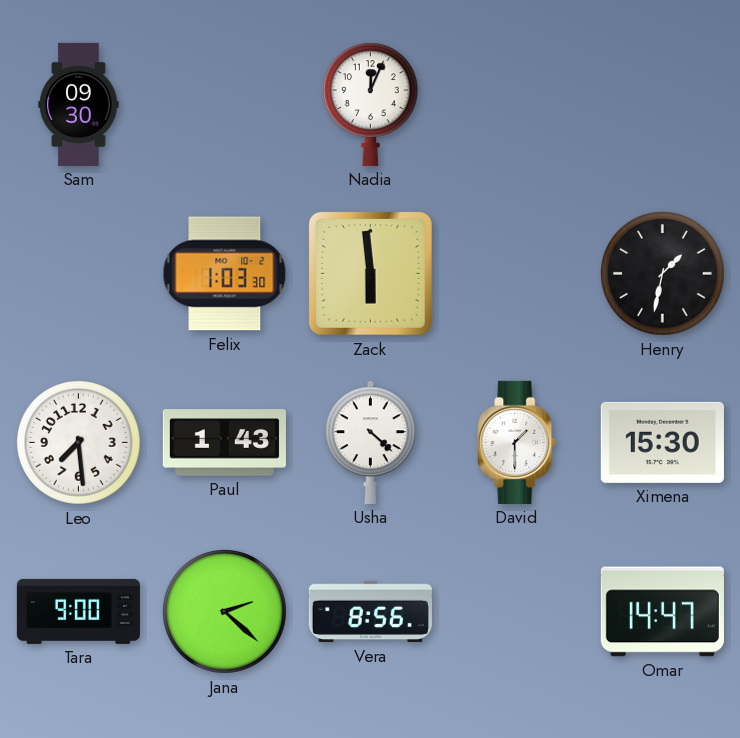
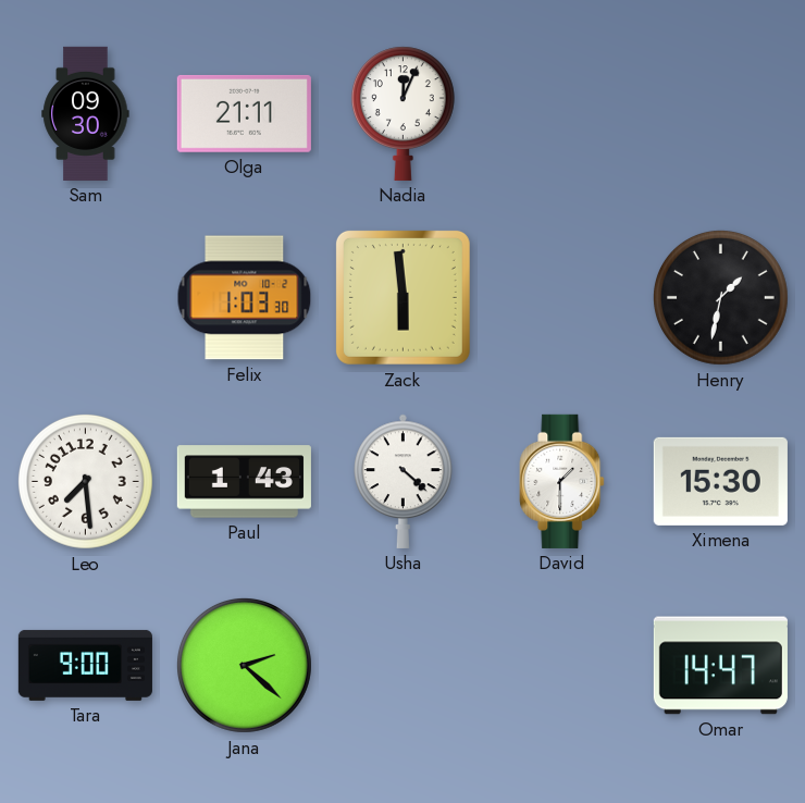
Olga: none -> 21:11
Vera: 8:56 -> none
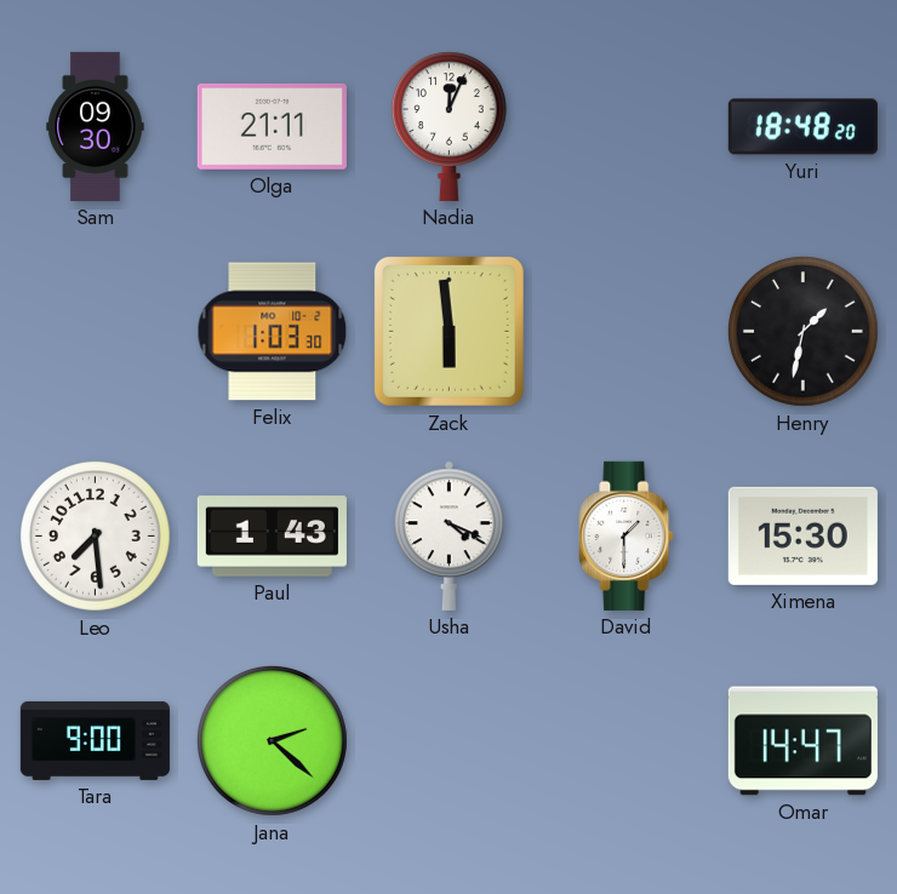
Yuri: none -> 18:48
Usha: 4:22 -> 4:19
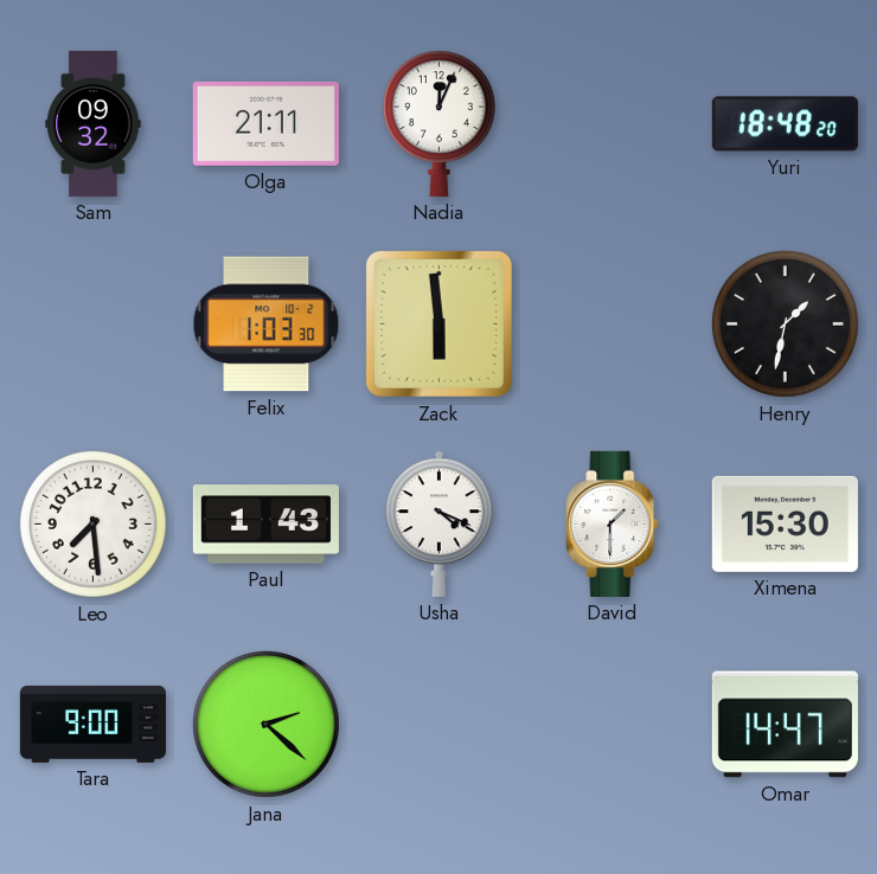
Sam: 09:30 -> 09:32
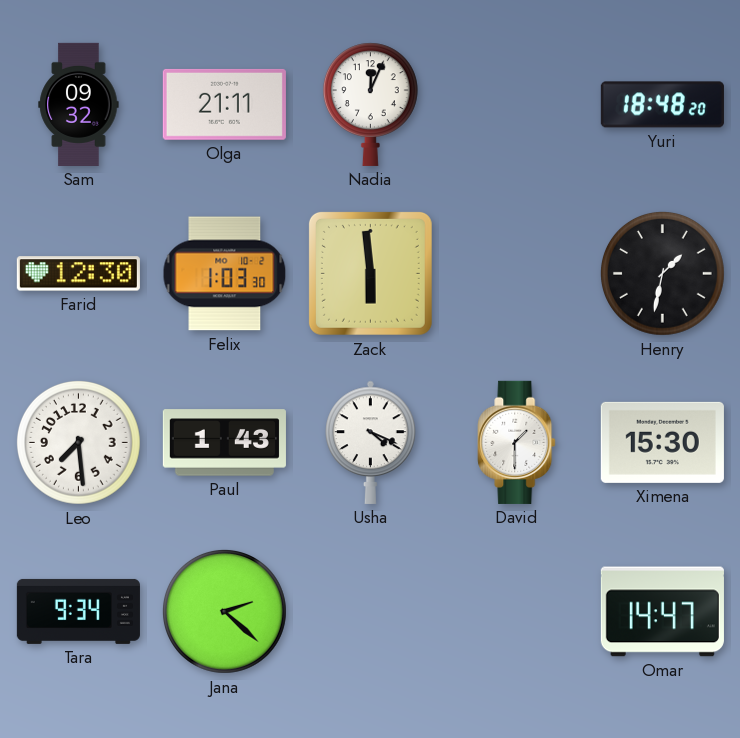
Farid: none -> 12:30
Tara: 9:00 -> 9:34
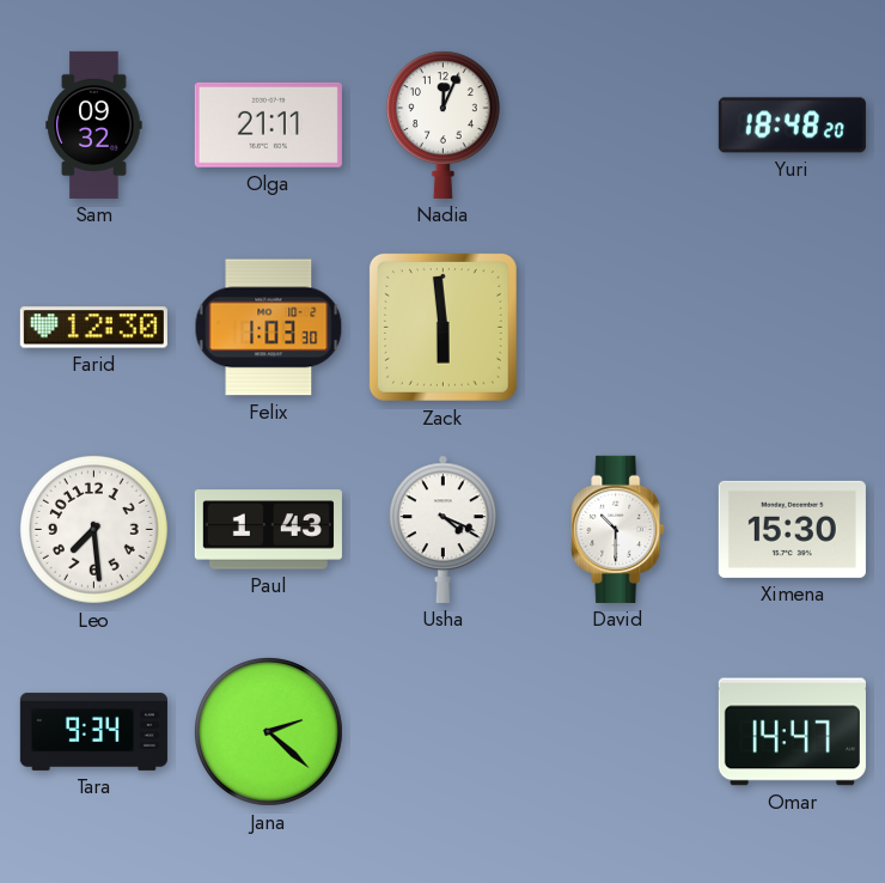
Henry: 1:32 -> none
David: 1:30 -> 10:30
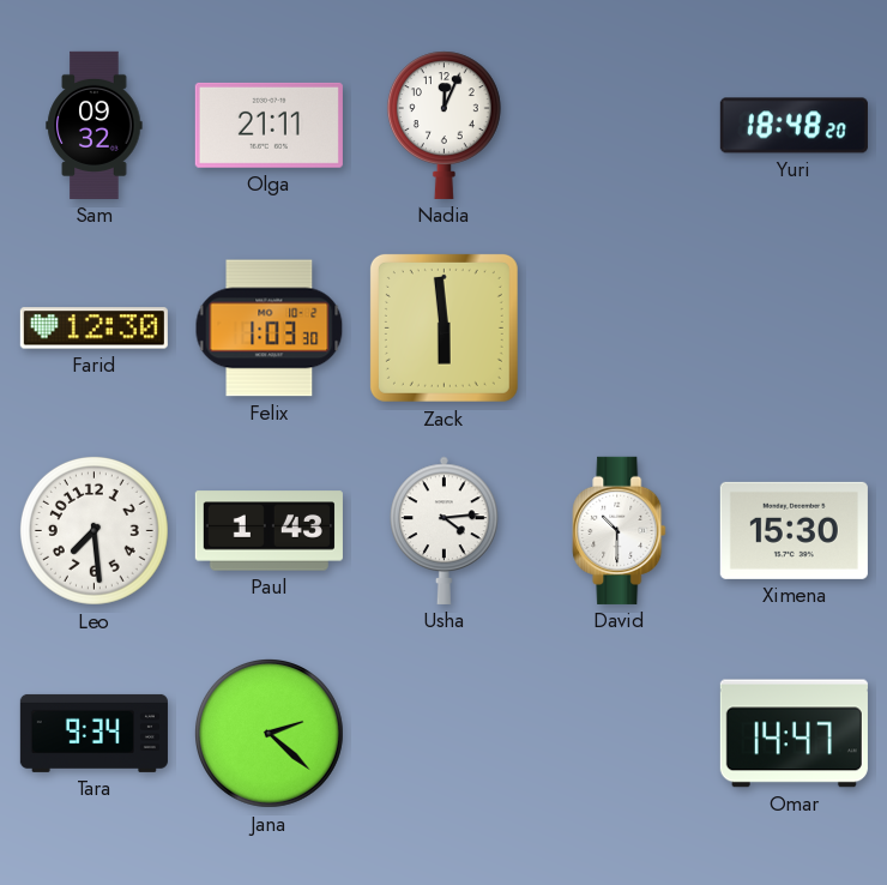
Usha: 4:19 -> 4:14
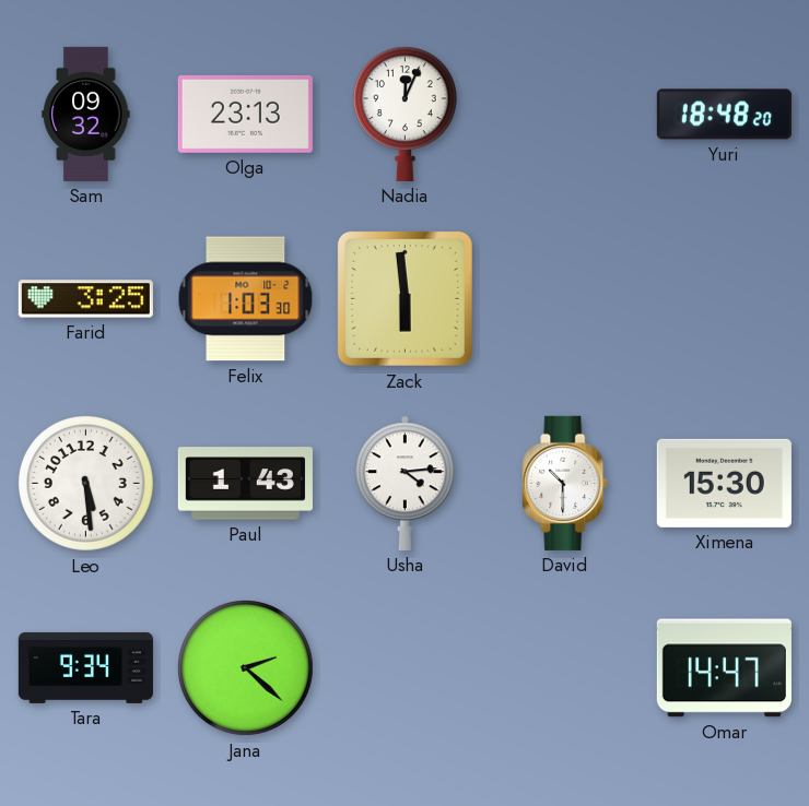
Olga: 21:11 -> 23:13
Farid: 12:30 -> 3:25
Leo: 7:29 -> 5:29
